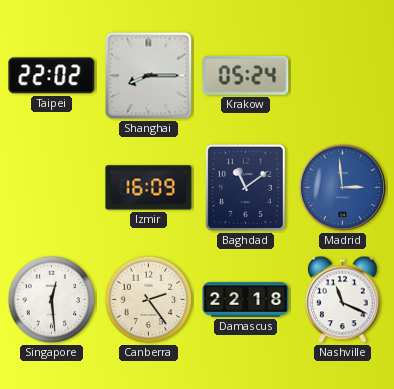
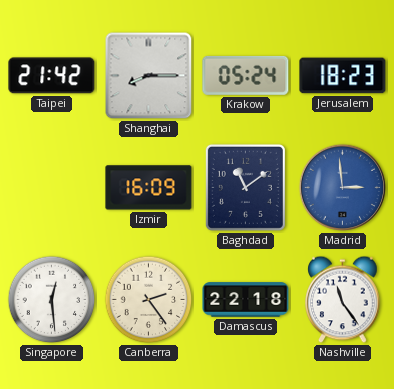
Taipei: 22:02 -> 21:42
Jerusalem: none -> 18:23
Nashville: 11:19 -> 11:24
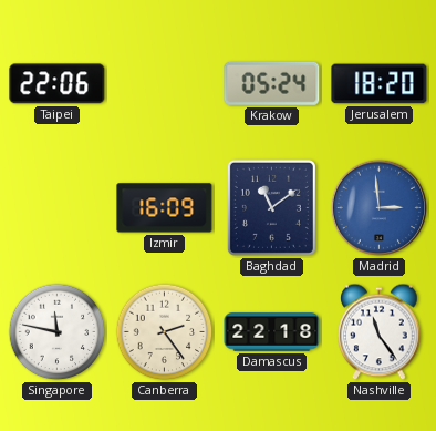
Taipei: 21:42 -> 22:06
Shanghai: 8:15 -> none
Jerusalem: 18:23 -> 18:20
Singapore: 12:29 -> 11:47
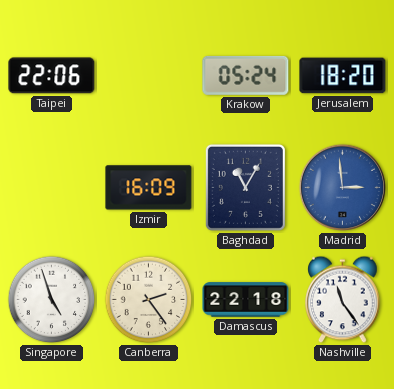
Baghdad: 11:09 -> 11:05
Singapore: 11:47 -> 4:57
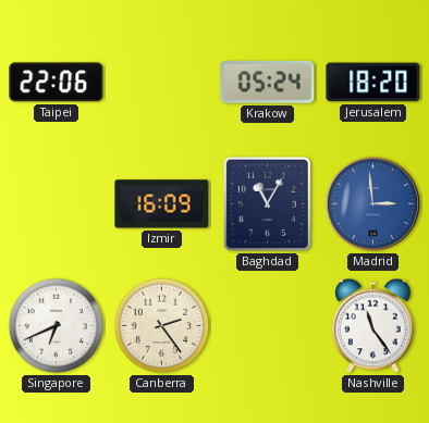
Singapore: 4:57 -> 6:41
Damascus: 22:18 -> none
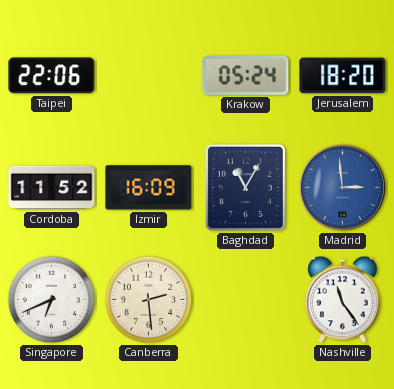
Cordoba: none -> 11:52
Canberra: 2:24 -> 2:29
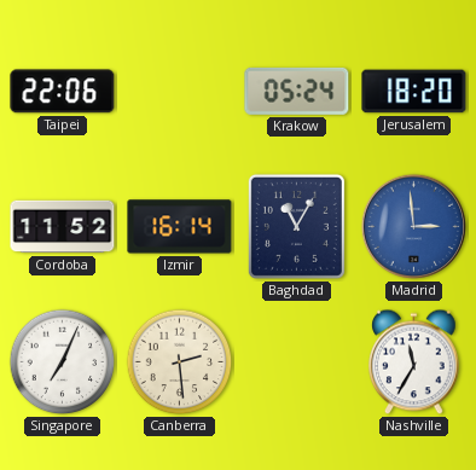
Izmir: 16:09 -> 16:14
Singapore: 6:41 -> 7:04
Nashville: 11:24 -> 11:35
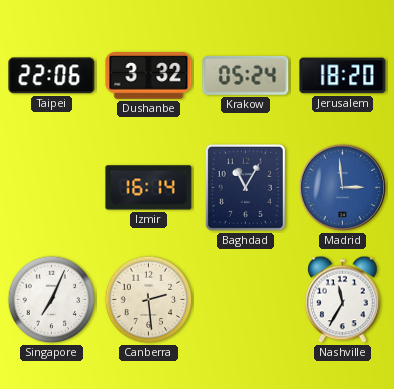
Dushanbe: none -> 3:32
Cordoba: 11:52 -> none
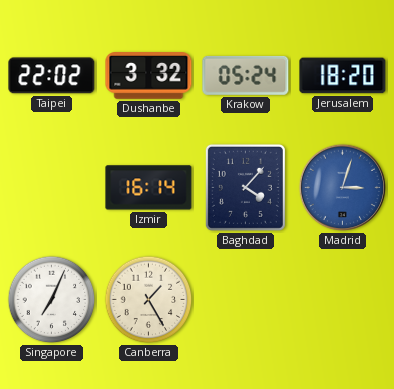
Taipei: 22:06 -> 22:02
Baghdad: 11:05 -> 4:07
Madrid: 2:59 -> 3:03
Canberra: 2:29 -> 1:25
Nashville: 11:35 -> none
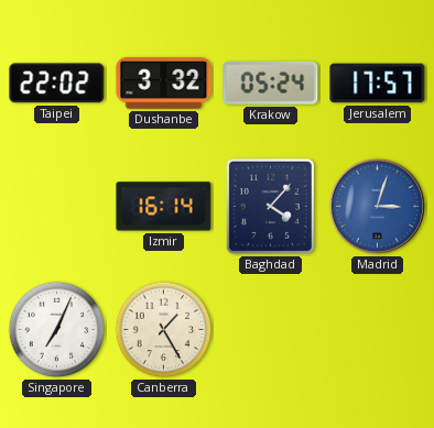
Jerusalem: 18:20 -> 17:57
